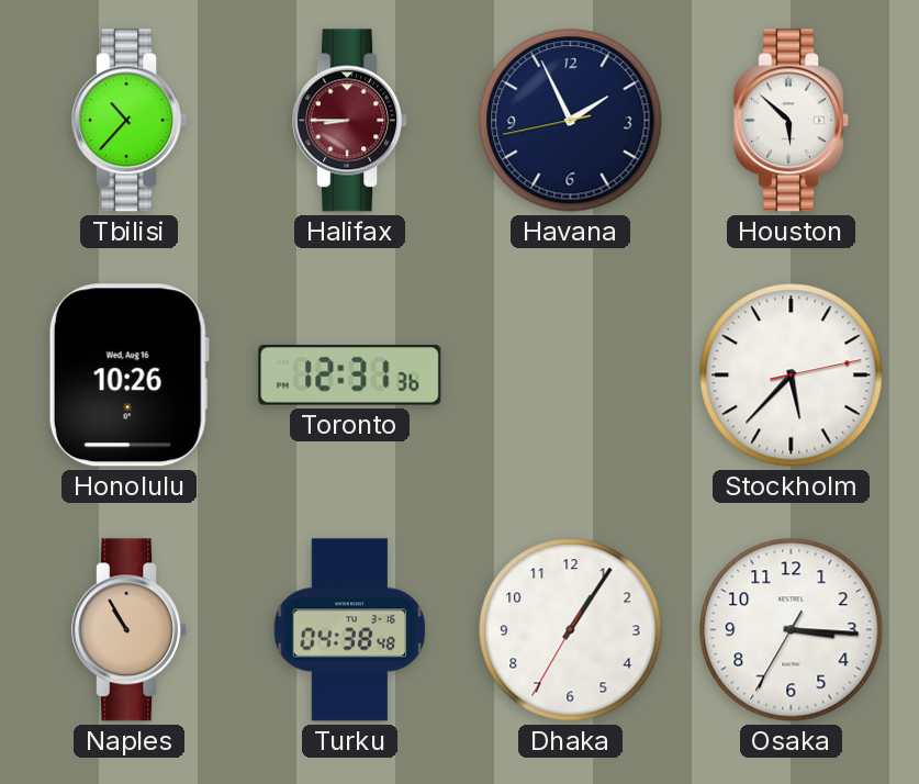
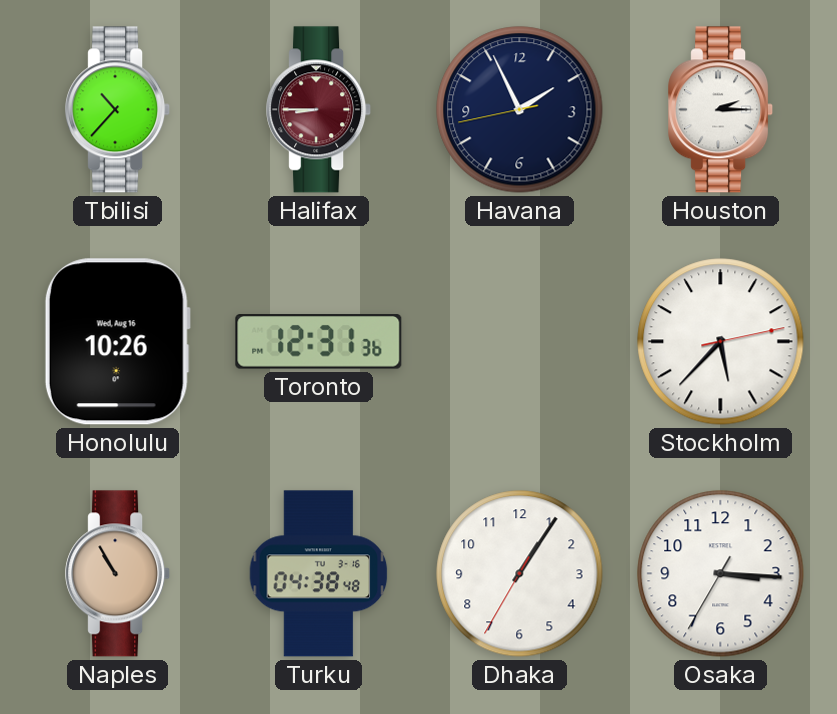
Houston: 5:52 -> 2:15
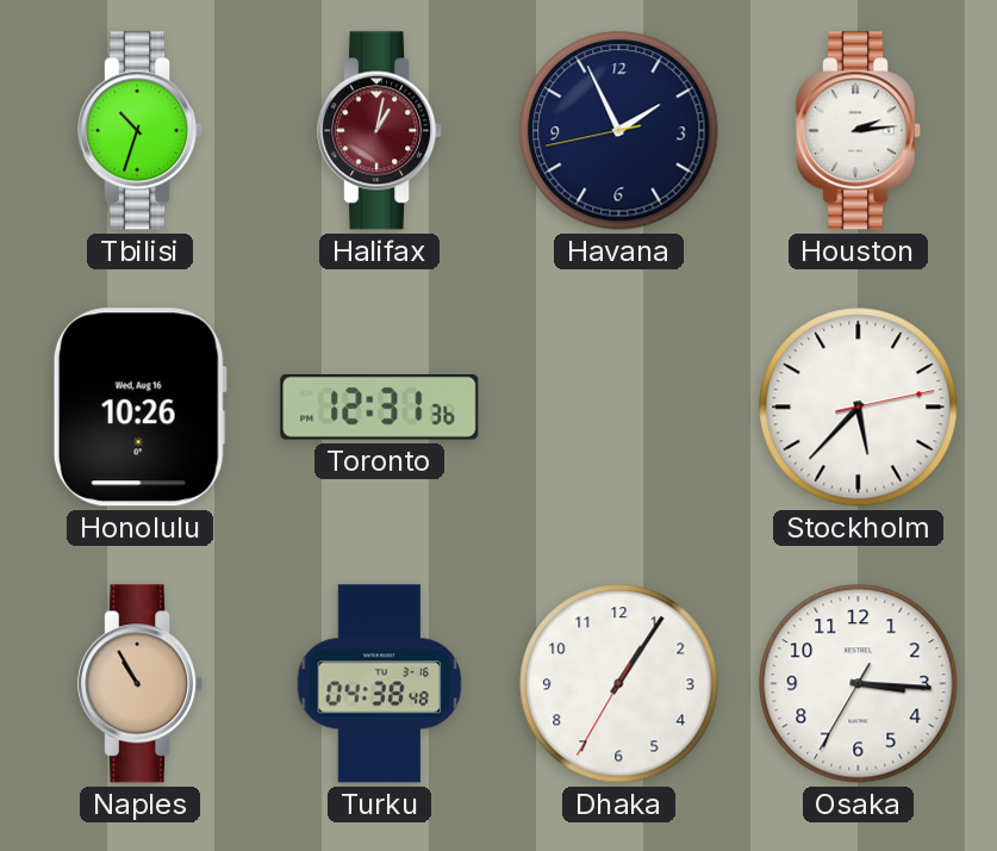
Tbilisi: 10:37 -> 10:33
Halifax: 8:45 -> 1:02
Houston: 2:15 -> 2:14
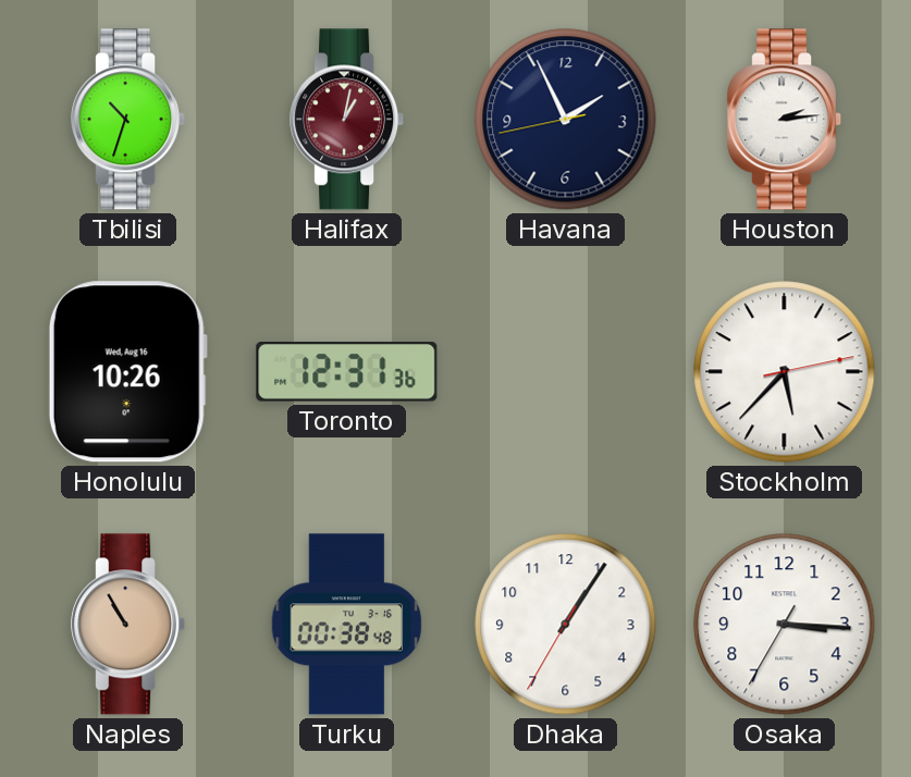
Turku: 04:38 -> 00:38
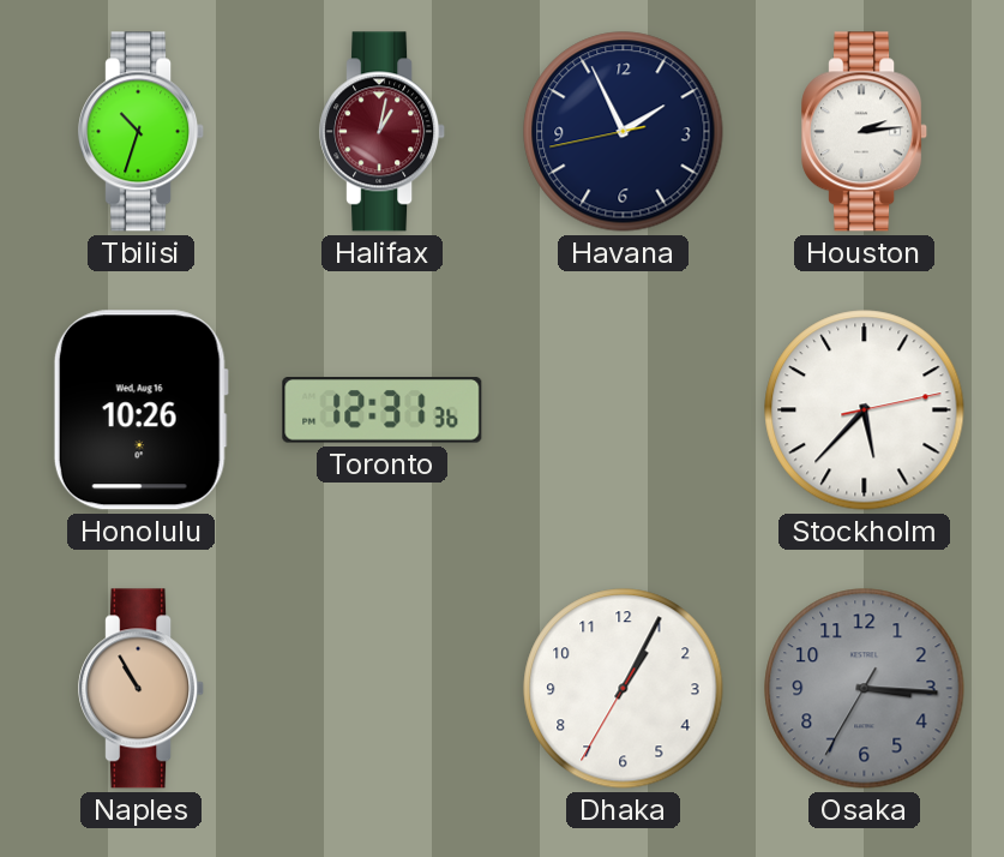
Turku: 00:38 -> none
Dhaka: 1:05 -> 1:04
Osaka dial: white -> grey
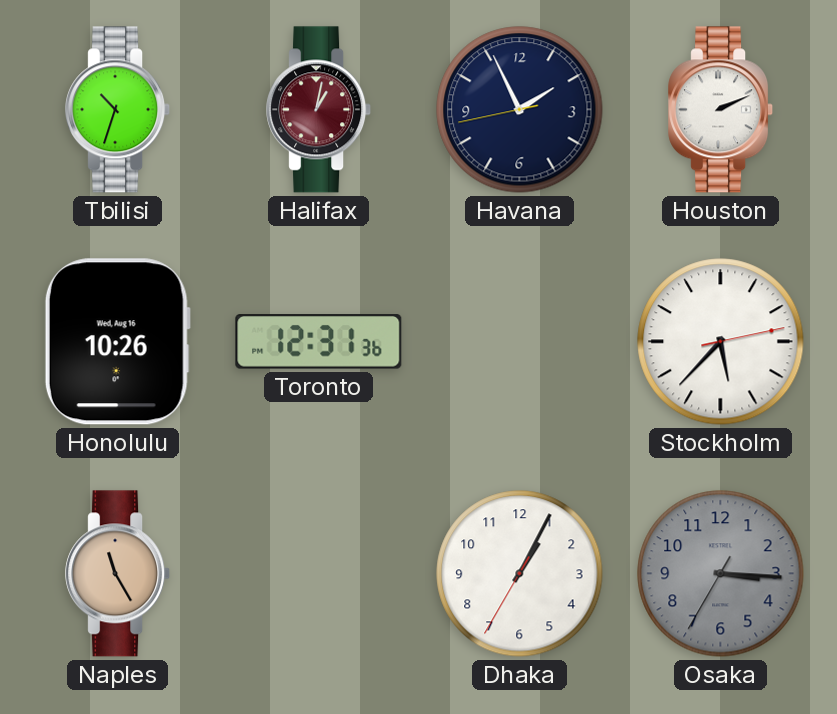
Houston: 2:14 -> 2:11
Naples: 10:55 -> 11:25
